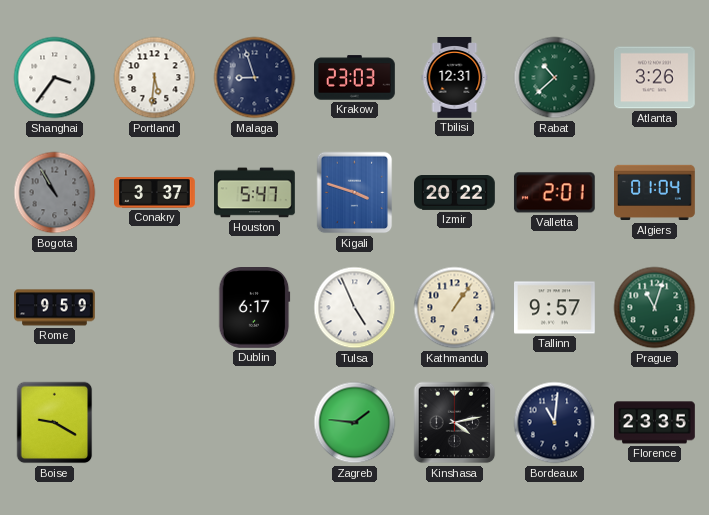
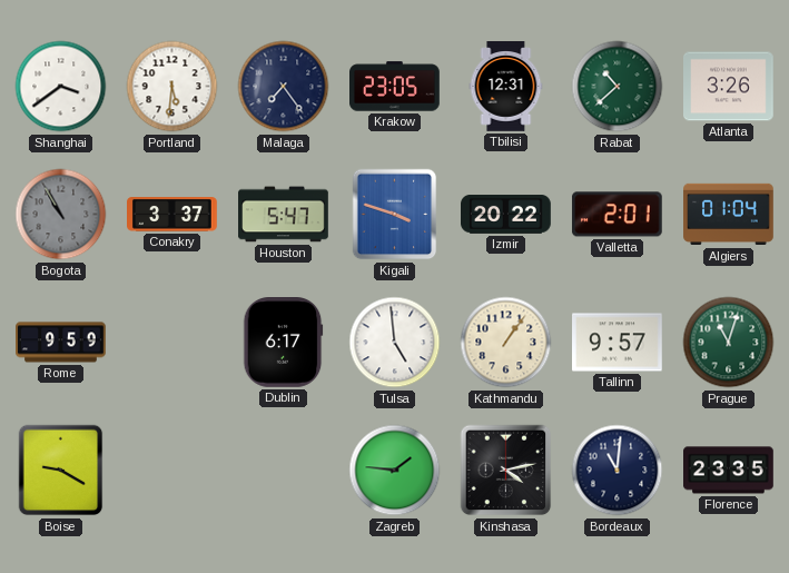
Shanghai: 3:36 -> 3:39
Malaga: 8:57 -> 7:24
Krakow: 23:03 -> 23:05
Tulsa: 4:56 -> 4:59
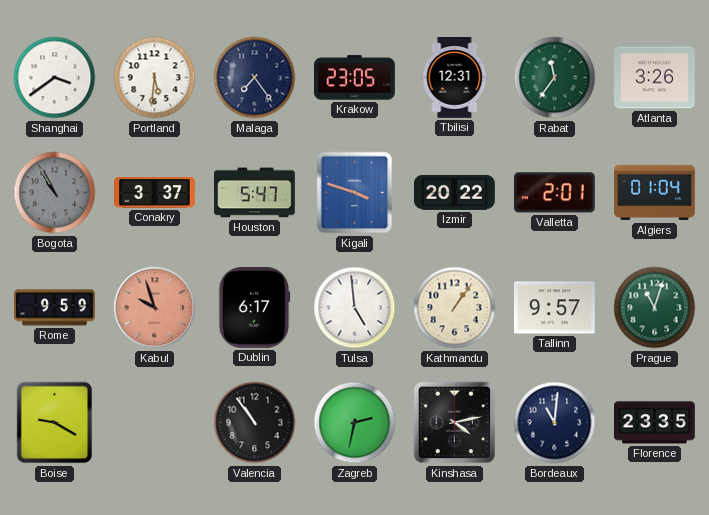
Rabat: 10:38 -> 11:36
Kabul: none -> 9:57
Valencia: none -> 10:54
Zagreb: 1:46 -> 2:32
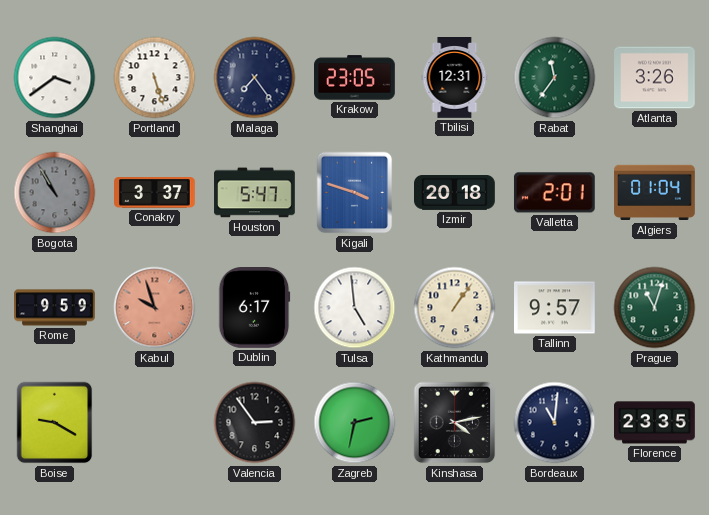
Portland: 5:31 -> 5:27
Izmir: 20:22 -> 20:18
Valencia: 10:54 -> 2:54
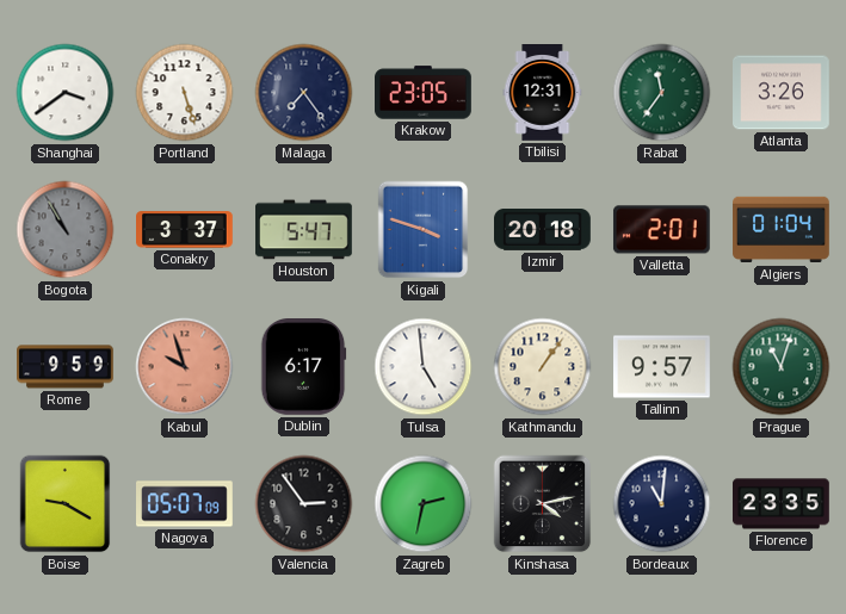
Nagoya: none -> 05:07
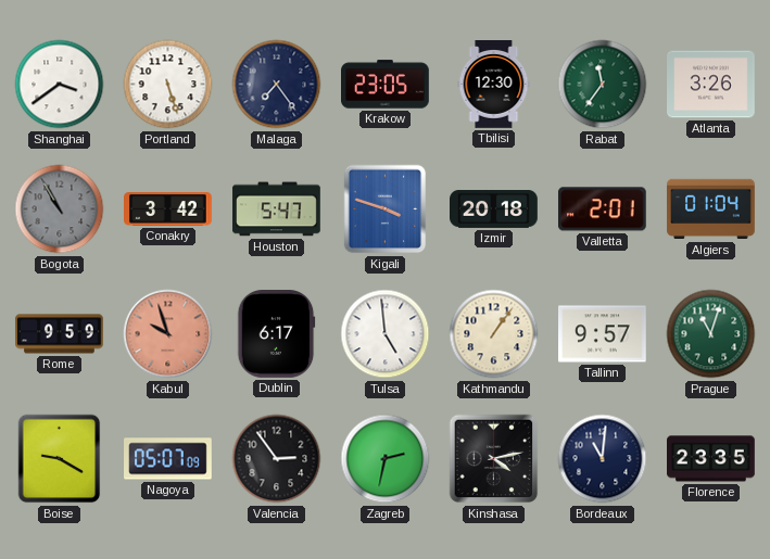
Tbilisi: 12:31 -> 12:30
Conakry: 3:37 -> 3:42
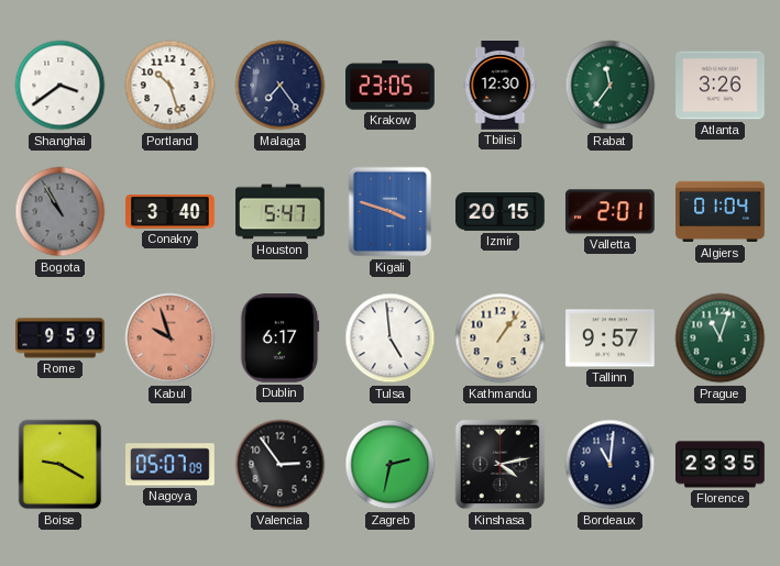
Portland: 5:27 -> 10:27
Conakry: 3:42 -> 3:40
Izmir: 20:18 -> 20:15
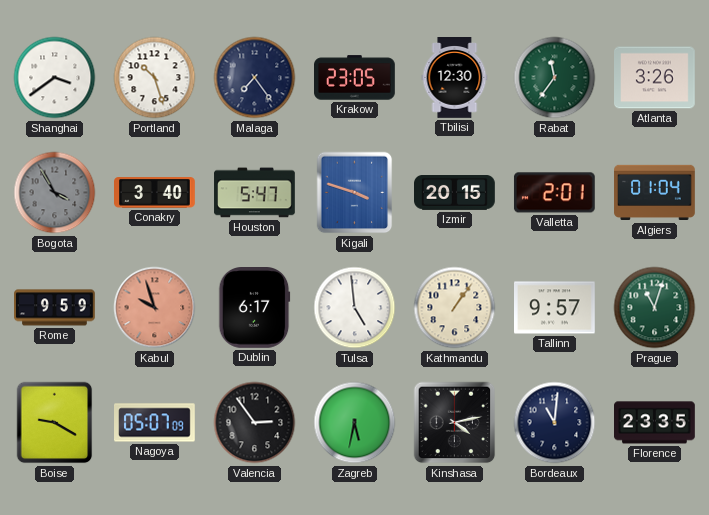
Bogota: 10:55 -> 3:55
Zagreb: 2:32 -> 5:32
